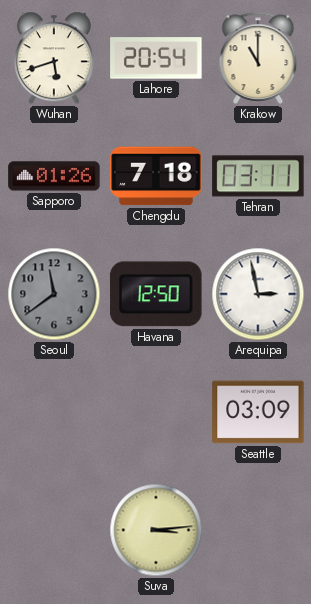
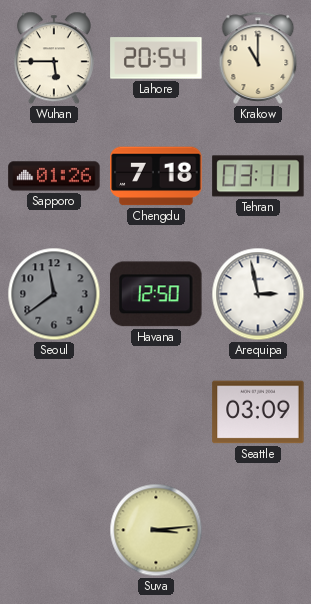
Wuhan: 5:42 -> 5:45
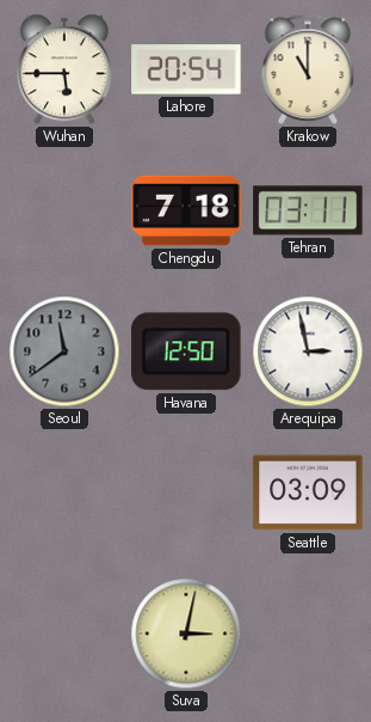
Sapporo: 01:26 -> none
Suva: 3:14 -> 3:02
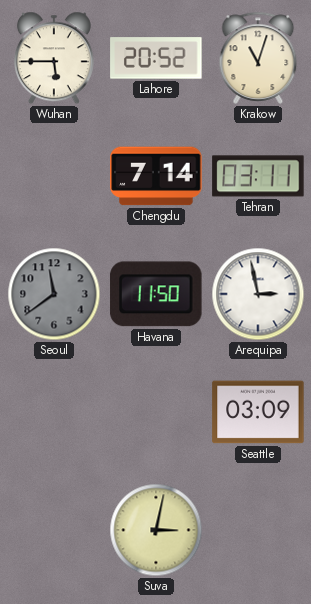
Lahore: 20:54 -> 20:52
Krakow: 11:00 -> 11:03
Chengdu: 7:18 -> 7:14
Havana: 12:50 -> 11:50
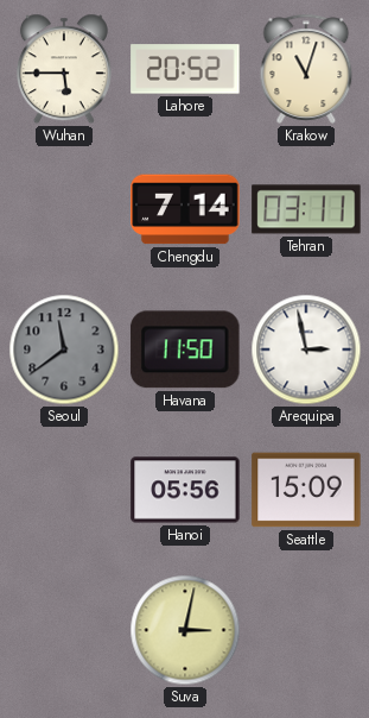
Hanoi: none -> 05:56
Seattle: 03:09 -> 15:09
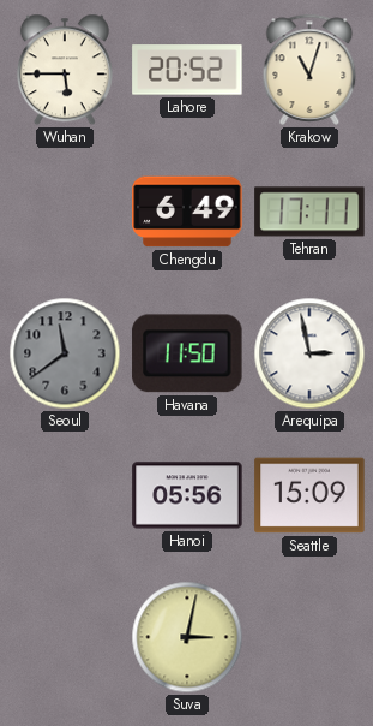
Chengdu: 7:14 -> 6:49
Tehran: 03:11 -> 17:11
